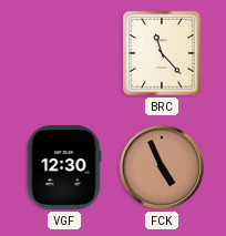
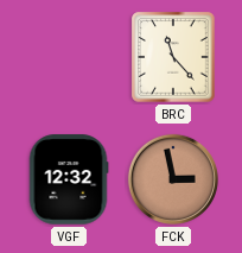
VGF: 12:30 -> 12:32
FCK: 4:56 -> 2:58
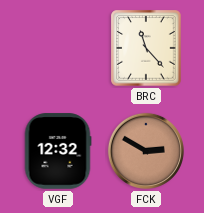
FCK: 2:58 -> 2:50
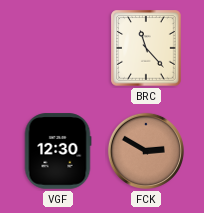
VGF: 12:32 -> 12:30
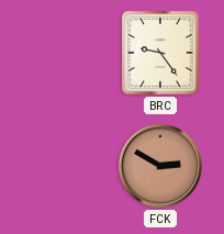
BRC: 11:23 -> 9:24
VGF: 12:30 -> none
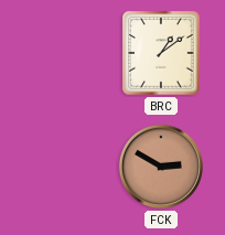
BRC: 9:24 -> 1:09
